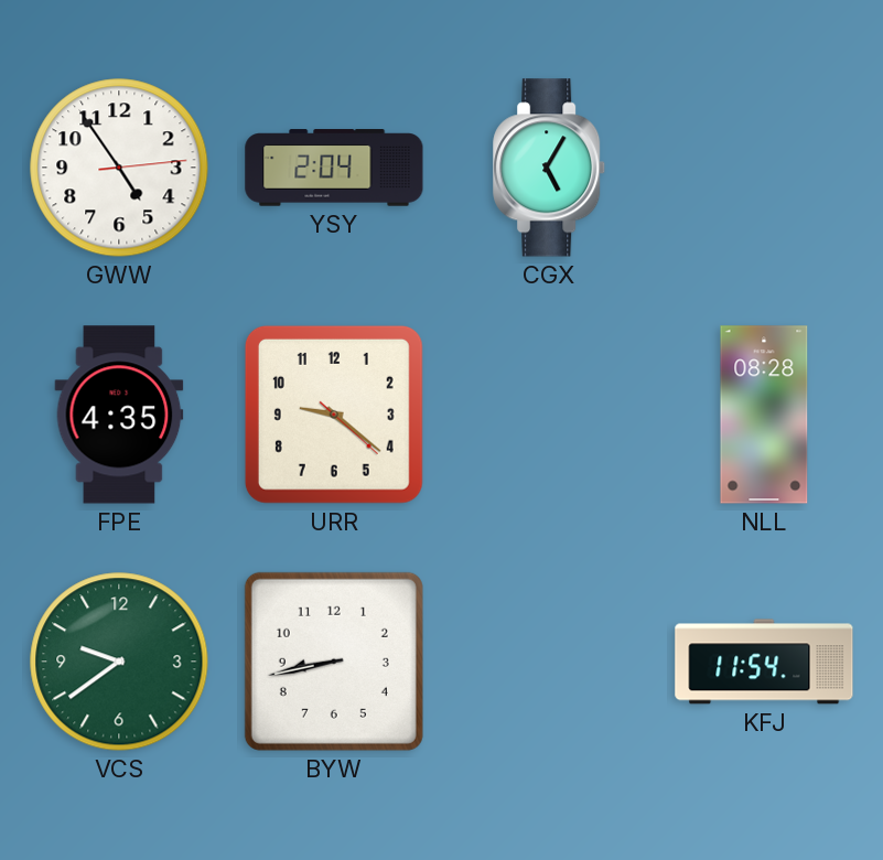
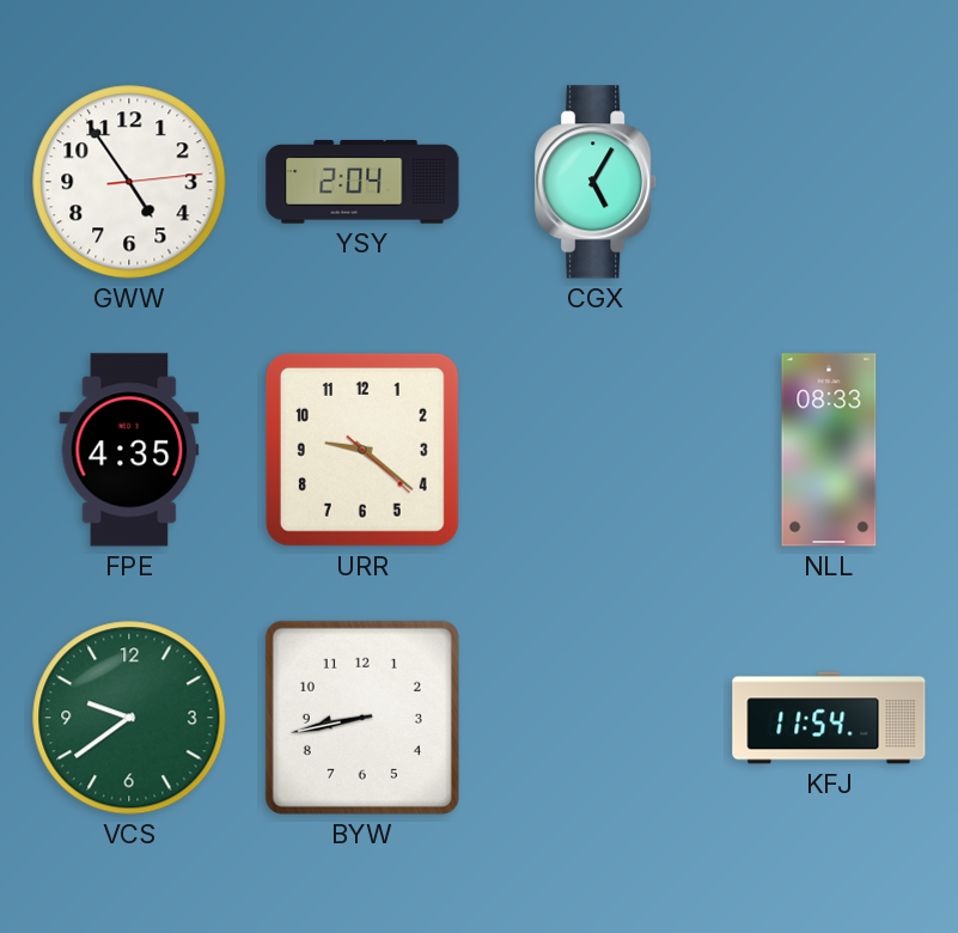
NLL: 08:28 -> 08:33
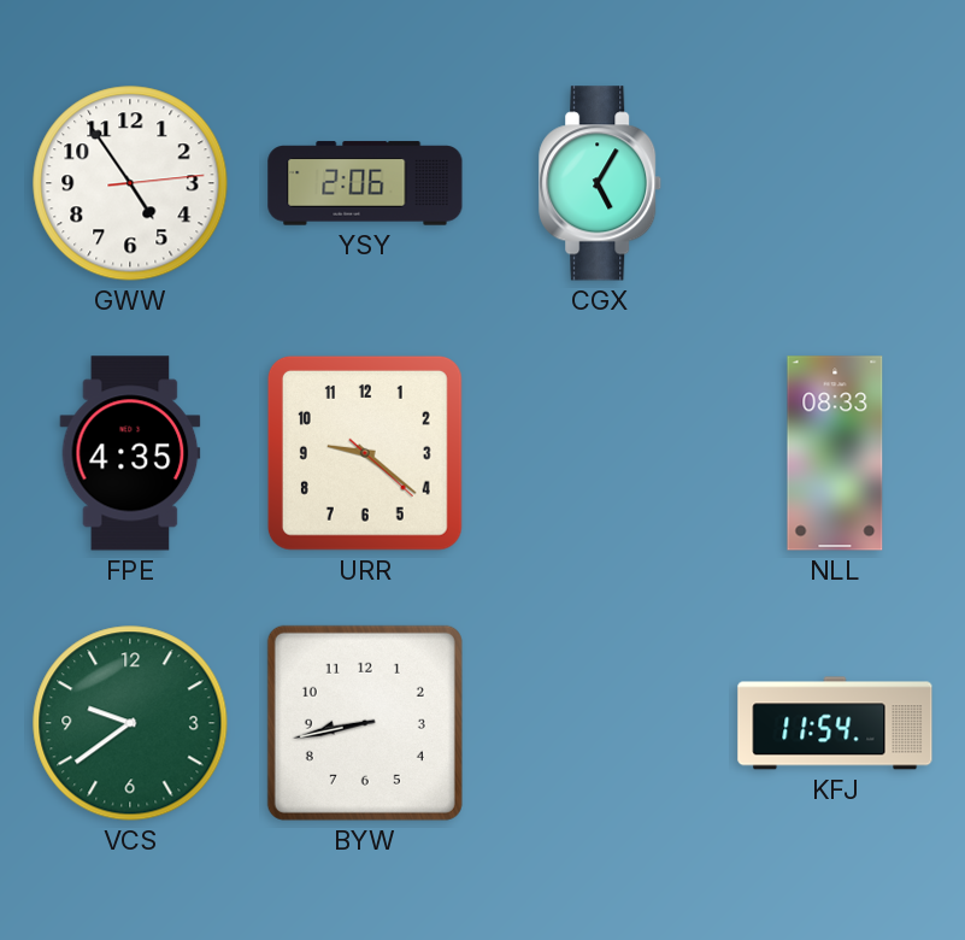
YSY: 2:04 -> 2:06
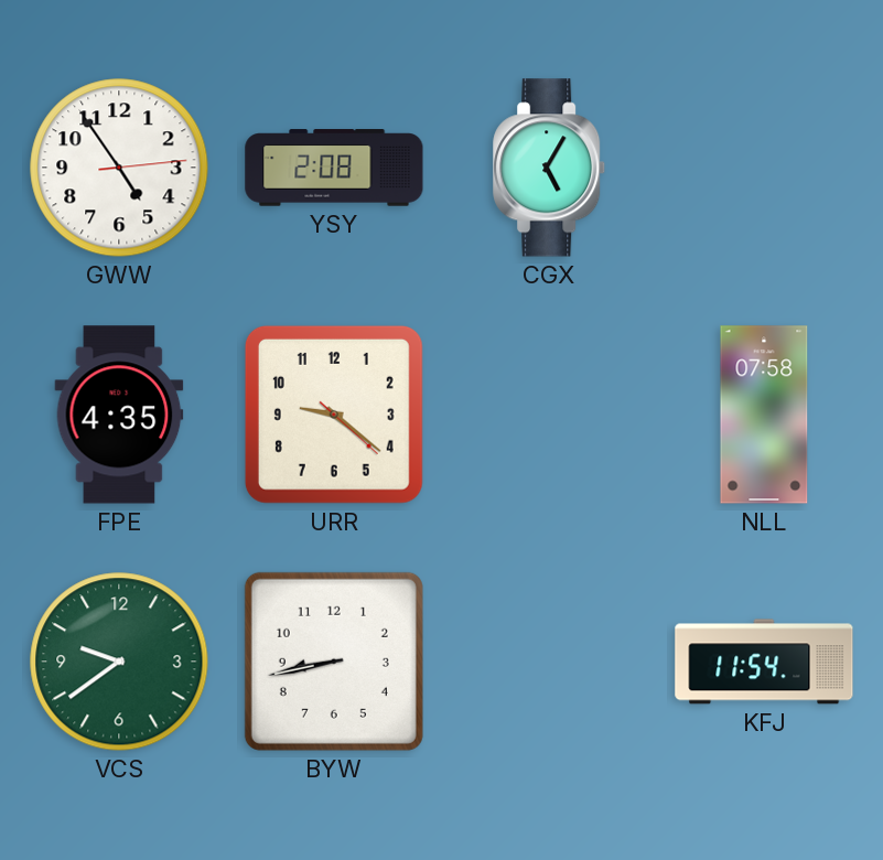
YSY: 2:06 -> 2:08
NLL: 08:33 -> 07:58
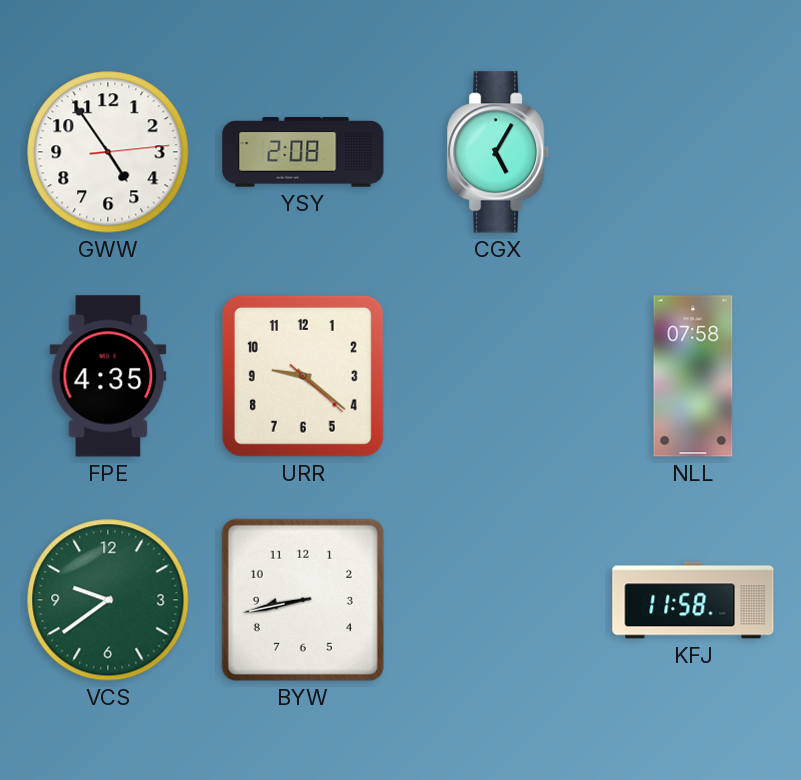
KFJ: 11:54 -> 11:58
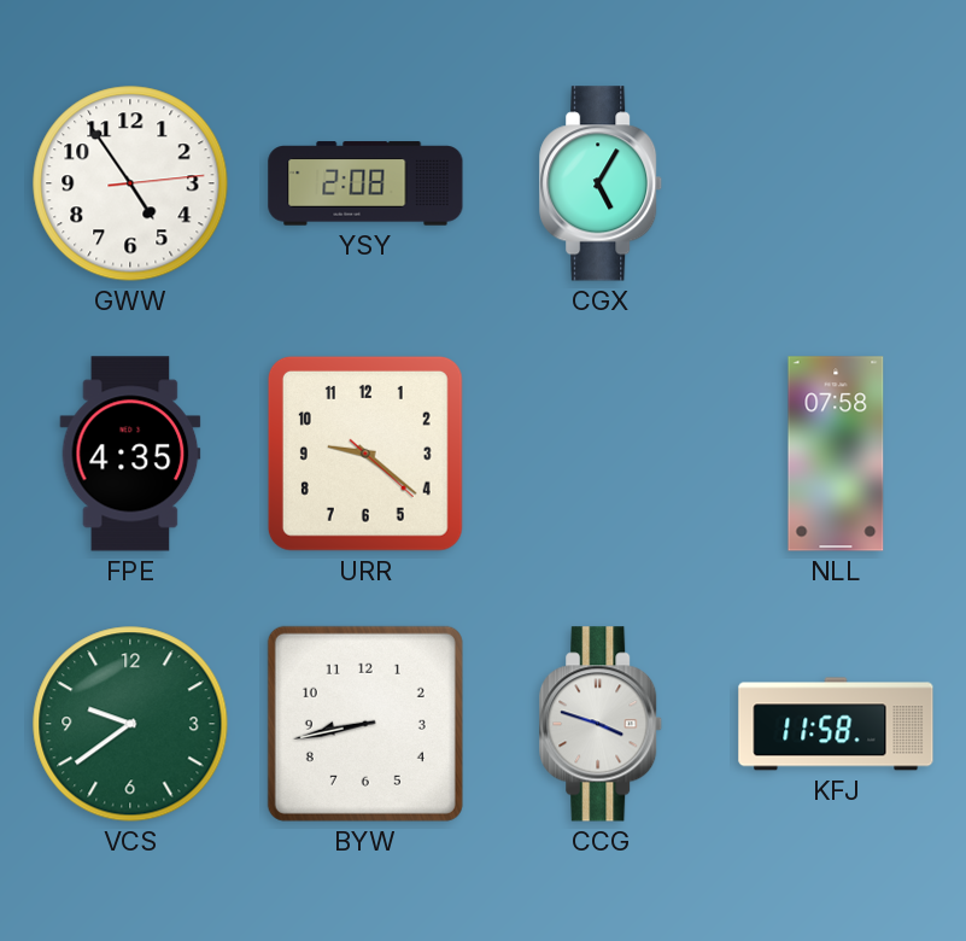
CCG: none -> 3:48
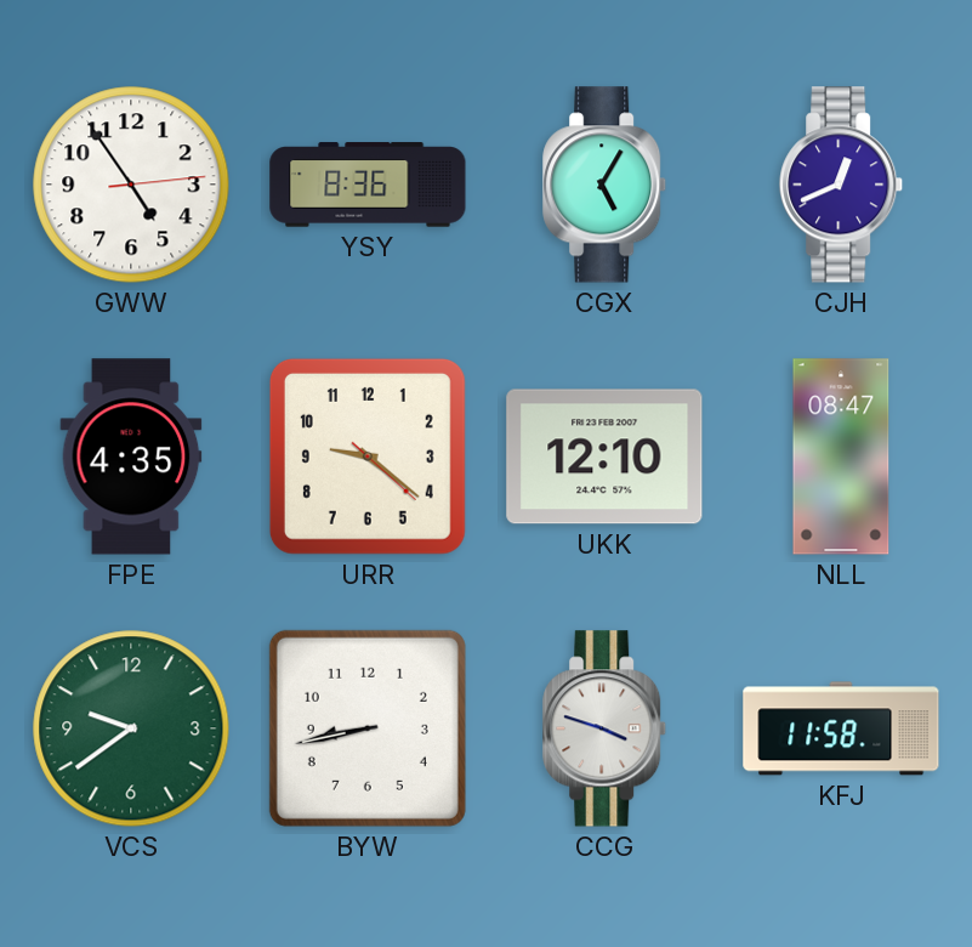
YSY: 2:08 -> 8:36
CJH: none -> 12:41
UKK: none -> 12:10
NLL: 07:58 -> 08:47
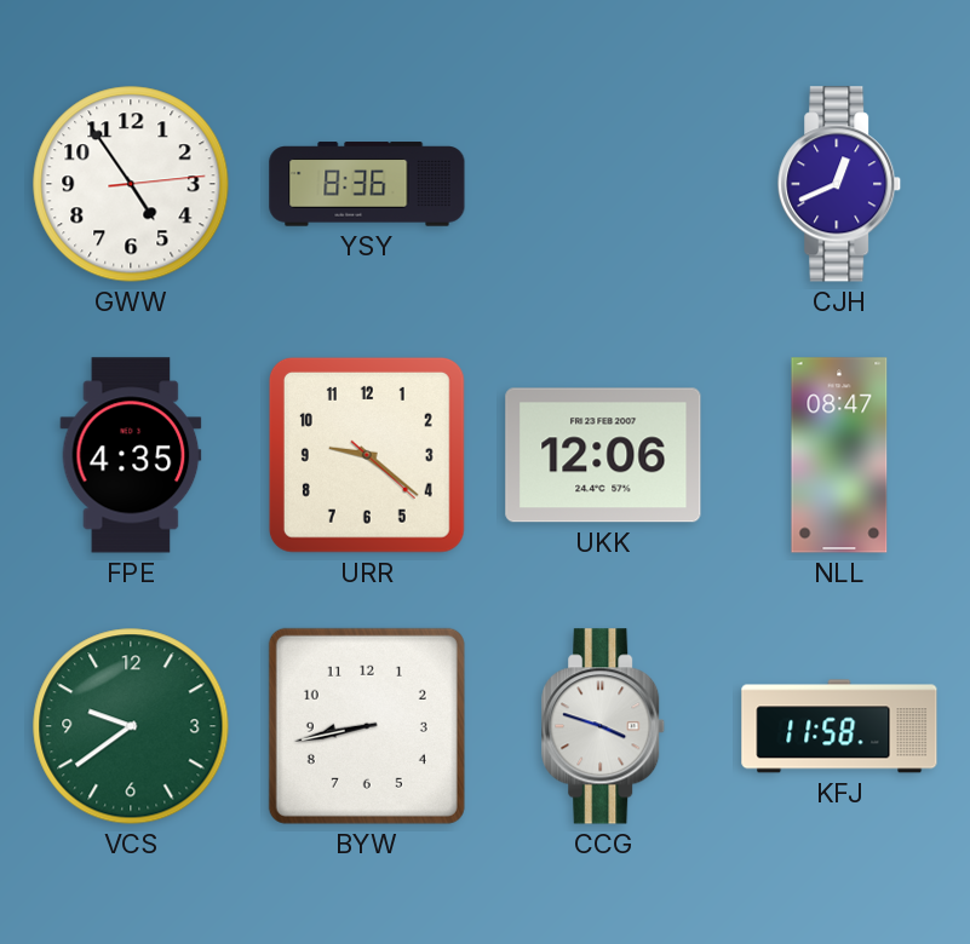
CGX: 5:05 -> none
UKK: 12:10 -> 12:06
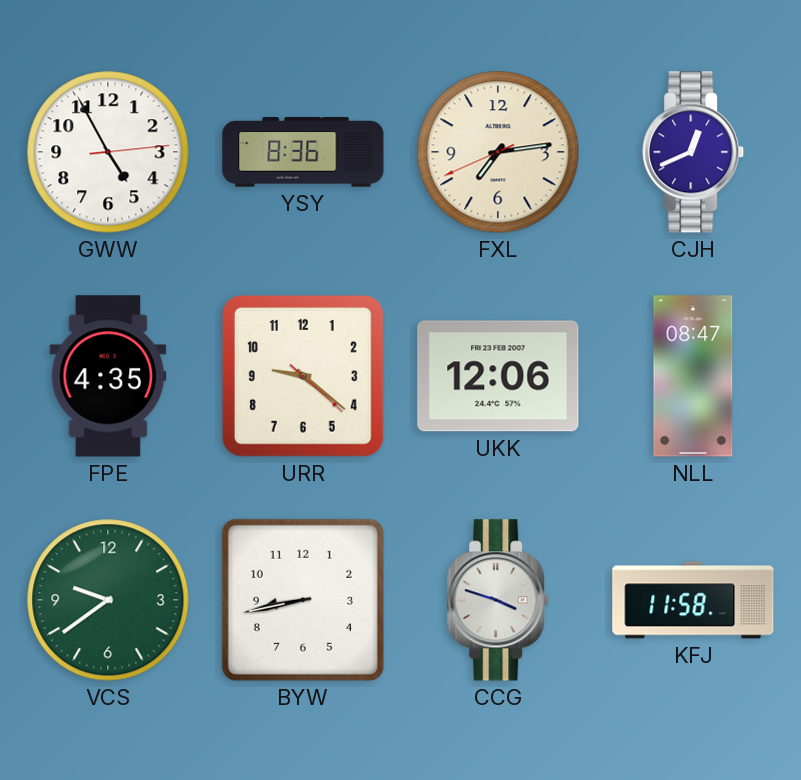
GWW: 4:54 -> 4:55
FXL: none -> 7:13
